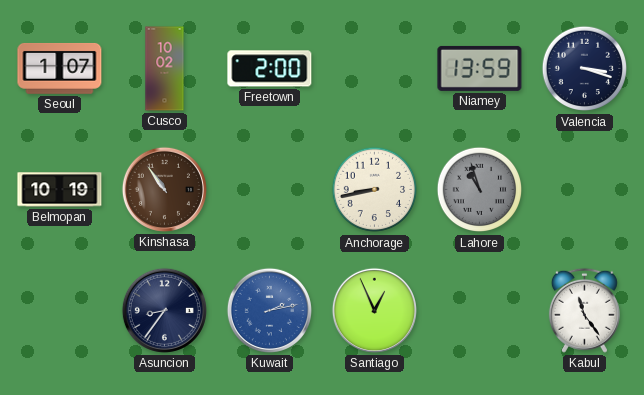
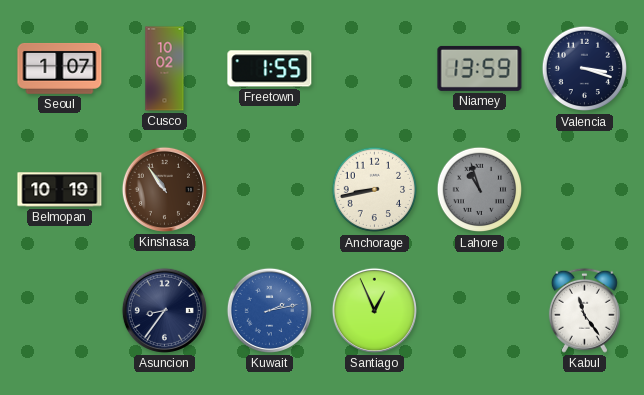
Freetown: 2:00 -> 1:55
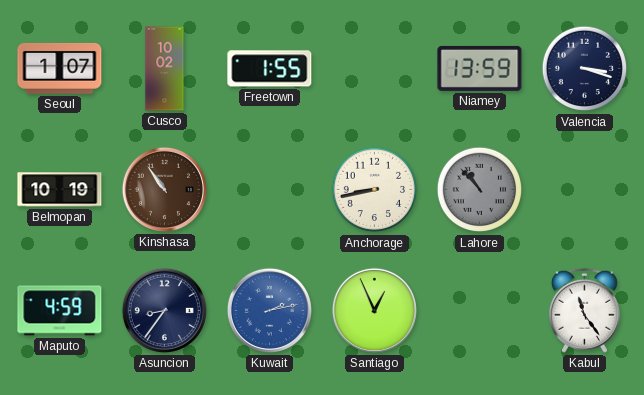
Lahore: 10:57 -> 10:53
Maputo: none -> 4:59
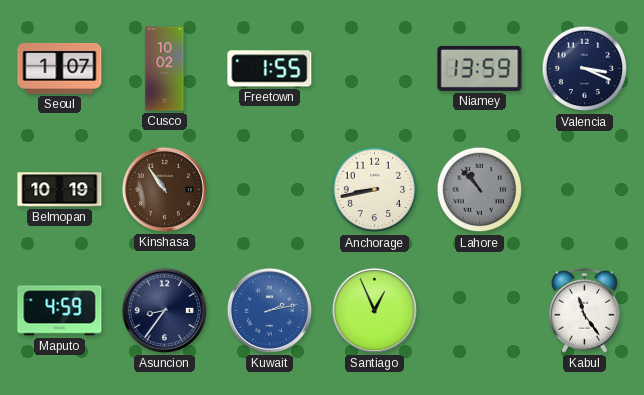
Valencia: 3:18 -> 3:19
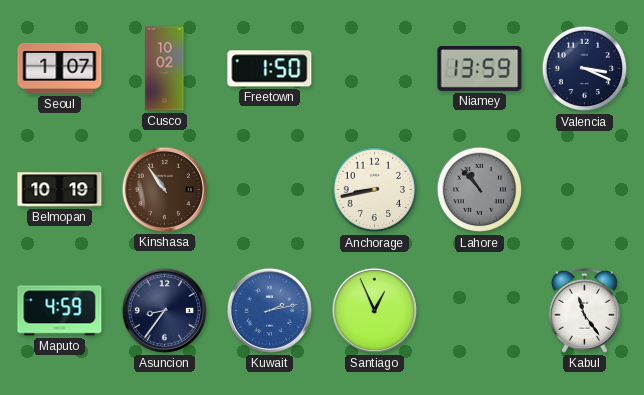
Freetown: 1:55 -> 1:50
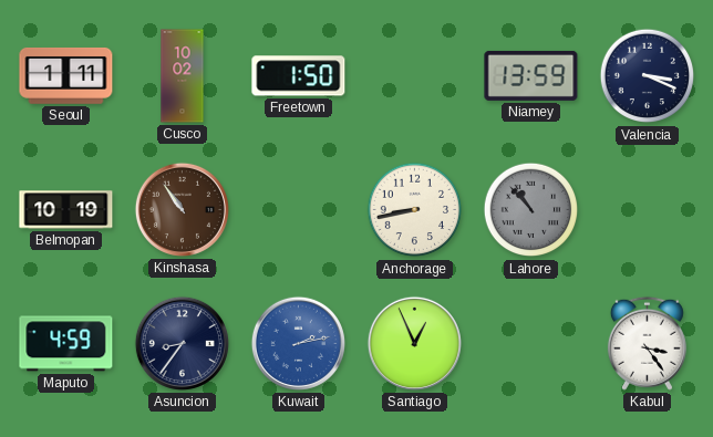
Seoul: 1:07 -> 1:11
Kabul: 11:24 -> 3:24
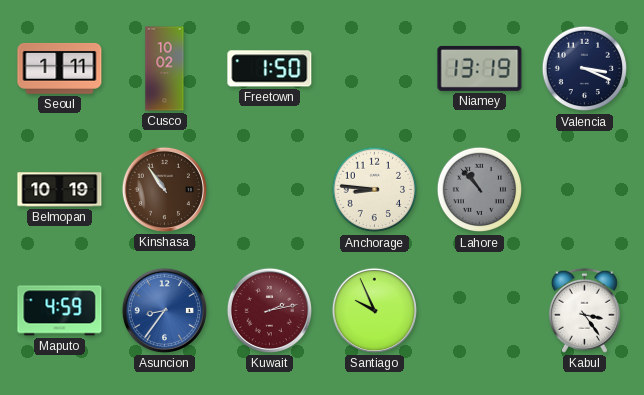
Niamey: 13:59 -> 13:19
Anchorage: 8:43 -> 8:46
Asuncion dial: navy -> blue
Kuwait dial: blue -> burgundy
Santiago: 12:56 -> 9:56
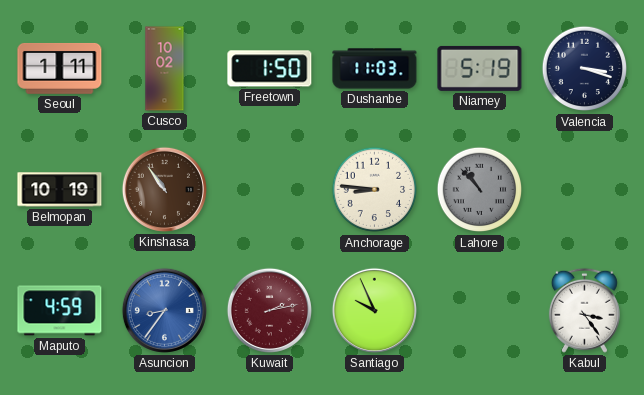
Dushanbe: none -> 11:03
Niamey: 13:19 -> 5:19
Valencia: 3:19 -> 3:18
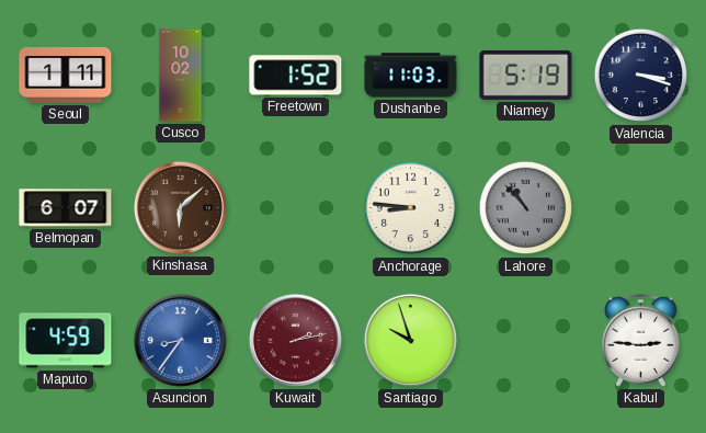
Freetown: 1:50 -> 1:52
Belmopan: 10:19 -> 6:07
Kinshasa: 10:54 -> 6:08
Santiago: 9:56 -> 9:57
Kabul: 3:24 -> 2:46
